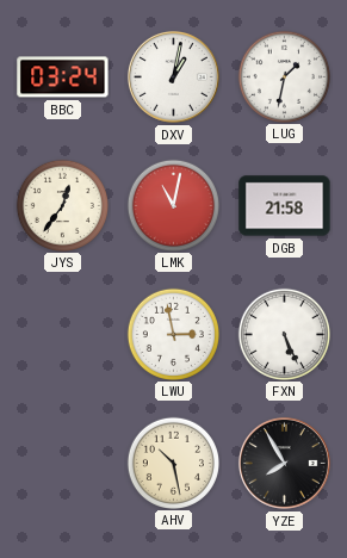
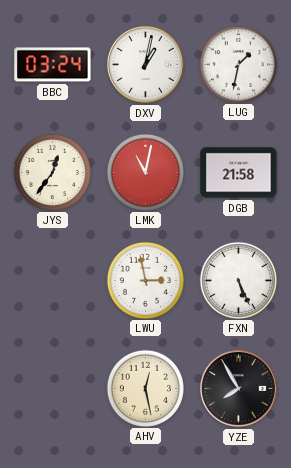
AHV: 10:28 -> 12:28
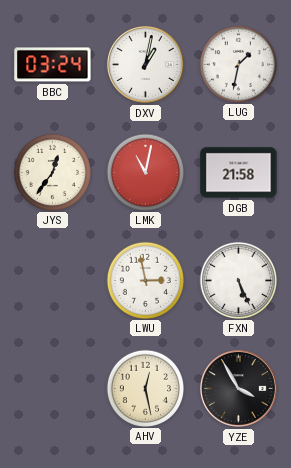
YZE: 7:55 -> 3:55
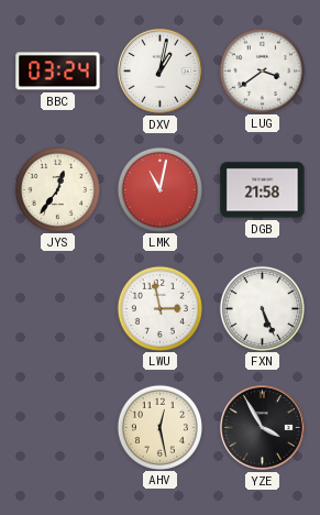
LUG: 1:32 -> 3:39
